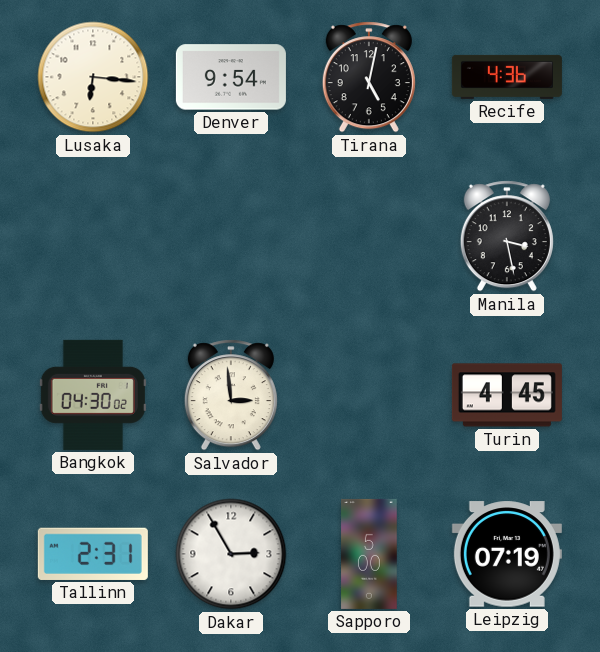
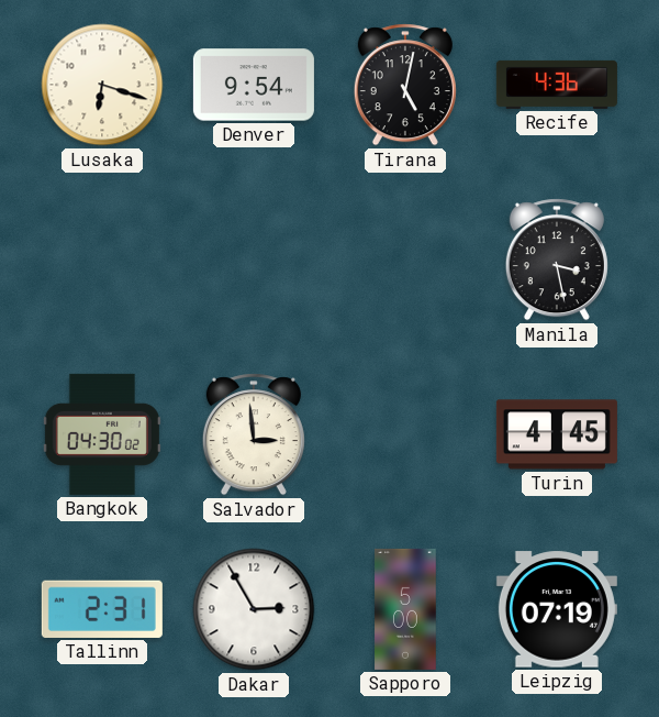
Lusaka: 6:16 -> 6:18
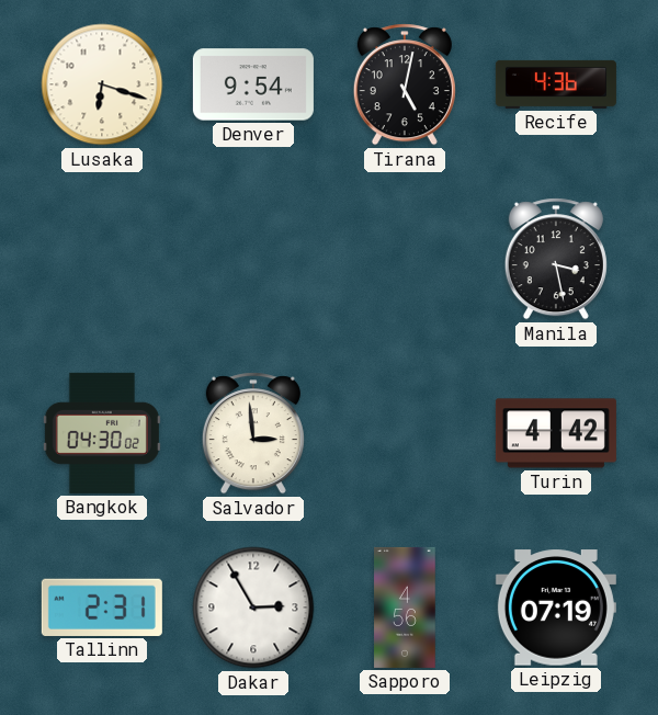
Turin: 4:45 -> 4:42
Sapporo: 5:00 -> 4:56
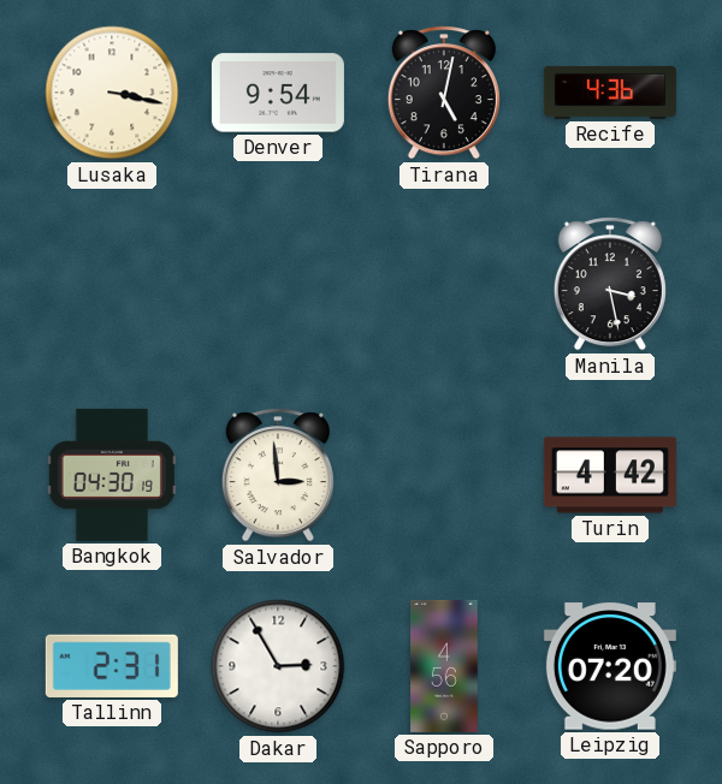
Lusaka: 6:18 -> 3:17
Bangkok: 04:30:02 -> 04:30:19
Leipzig: 07:19 -> 07:20
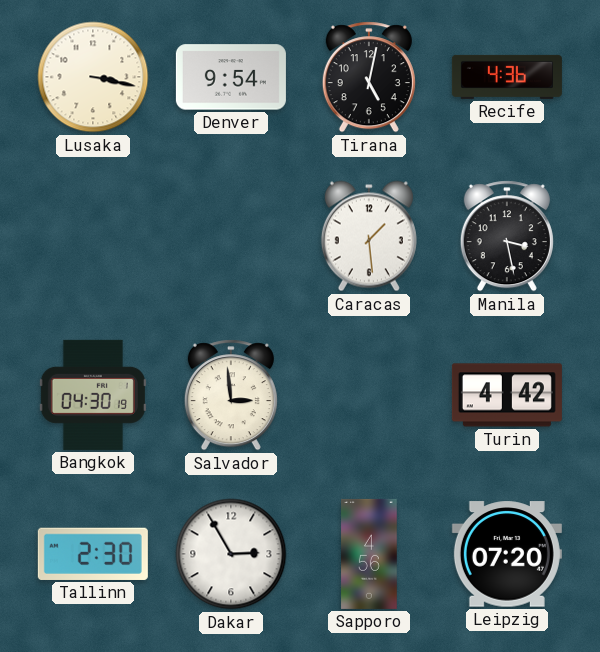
Caracas: none -> 1:29
Tallinn: 2:31 -> 2:30
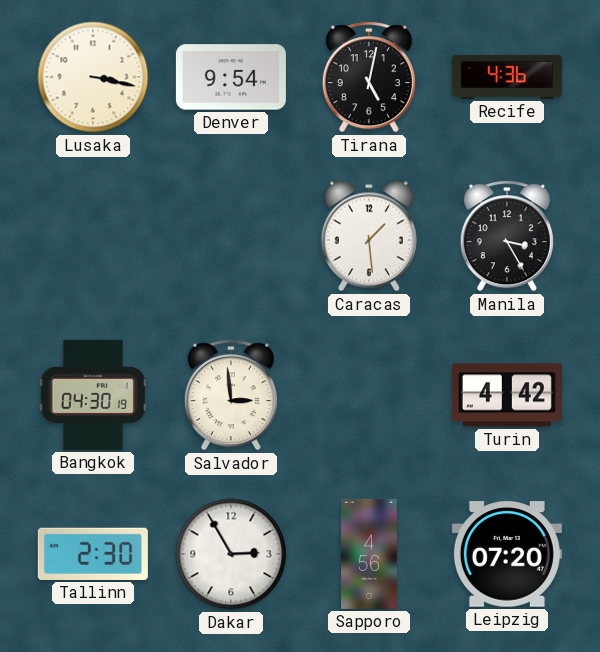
Manila: 3:28 -> 3:25
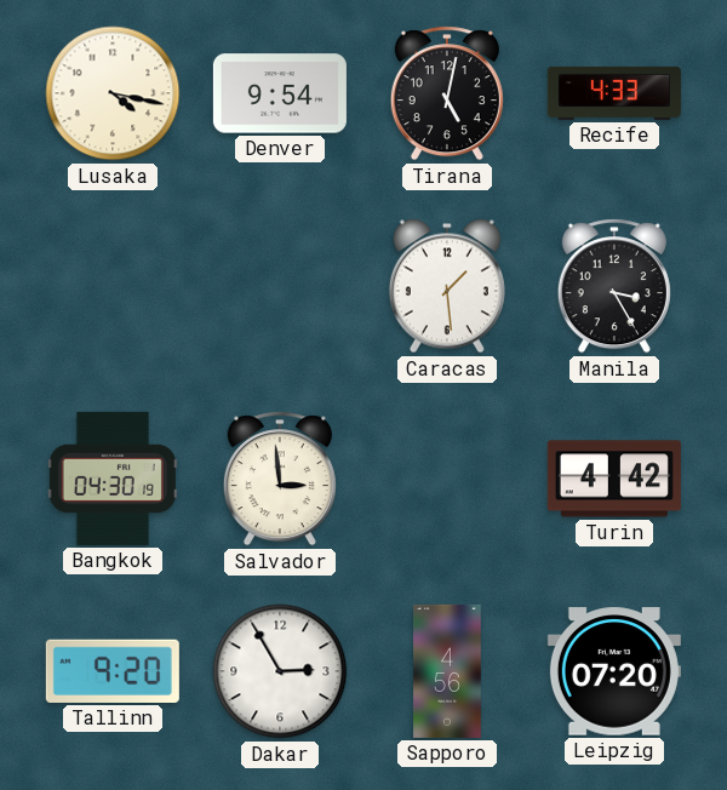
Lusaka: 3:17 -> 4:17
Recife: 4:36 -> 4:33
Tallinn: 2:30 -> 9:20
